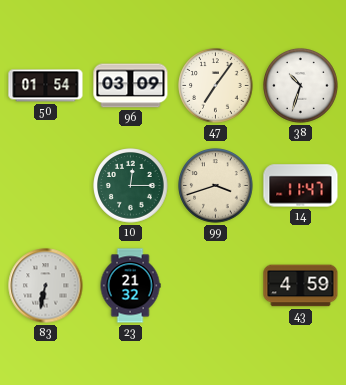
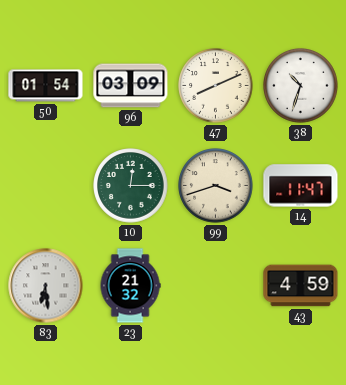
47: 7:06 -> 8:11
83: 6:32 -> 6:29
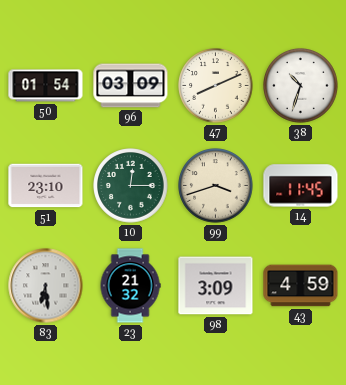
51: none -> 23:10
14: 11:47 -> 11:45
98: none -> 3:09
